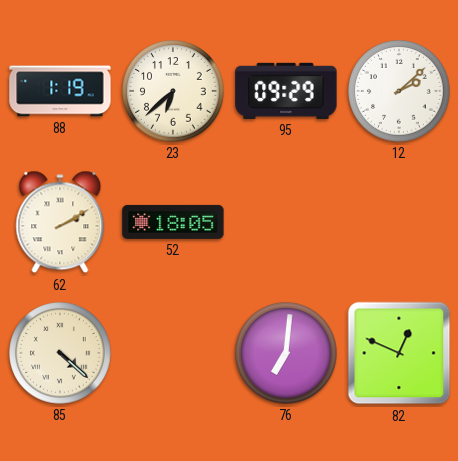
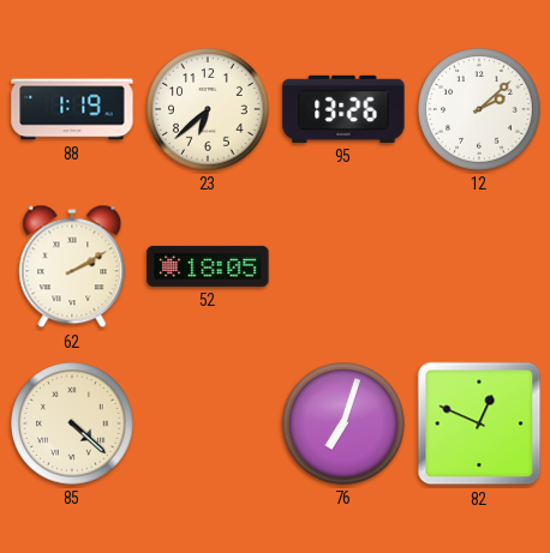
95: 09:29 -> 13:26
76: 7:01 -> 7:03
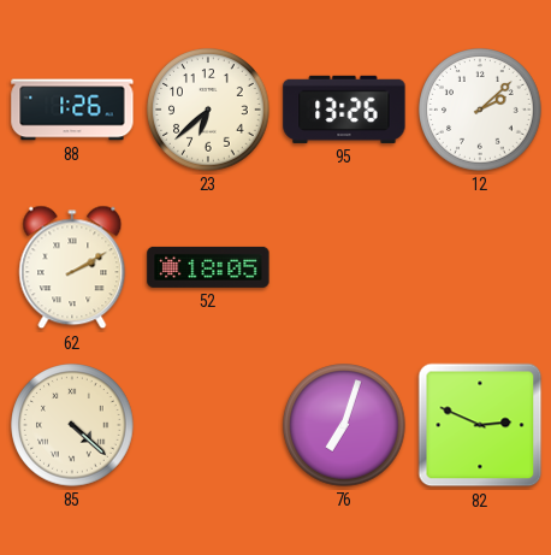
88: 1:19 -> 1:26
82: 12:49 -> 2:49
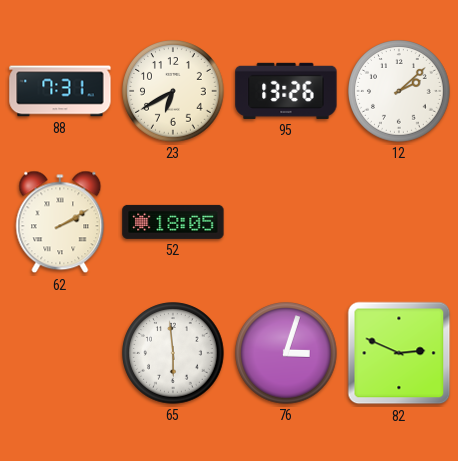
88: 1:26 -> 7:31
23: 6:38 -> 6:40
85: 4:22 -> none
65: none -> 5:59
76: 7:03 -> 3:03
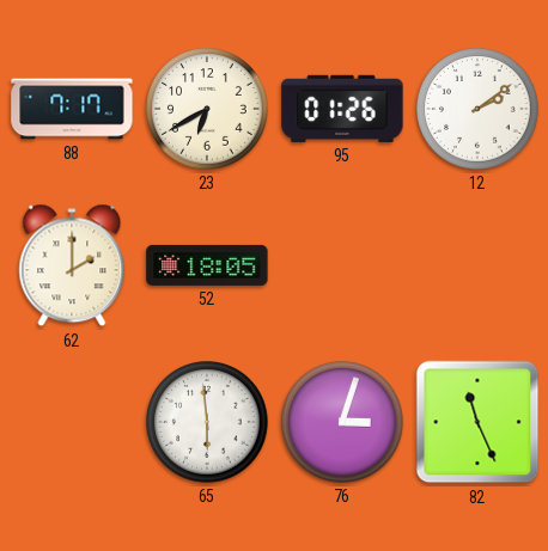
88: 7:31 -> 7:17
95: 13:26 -> 01:26
12: 2:08 -> 2:09
62: 2:10 -> 2:00
82: 2:49 -> 11:26
